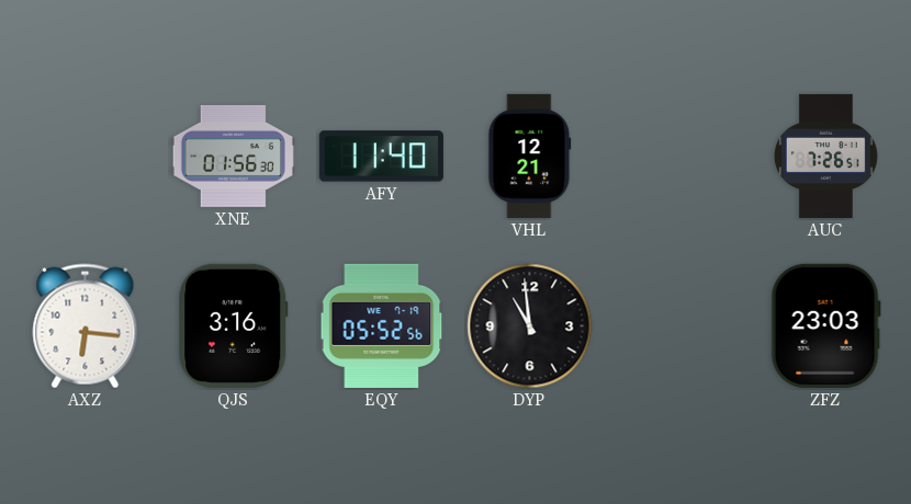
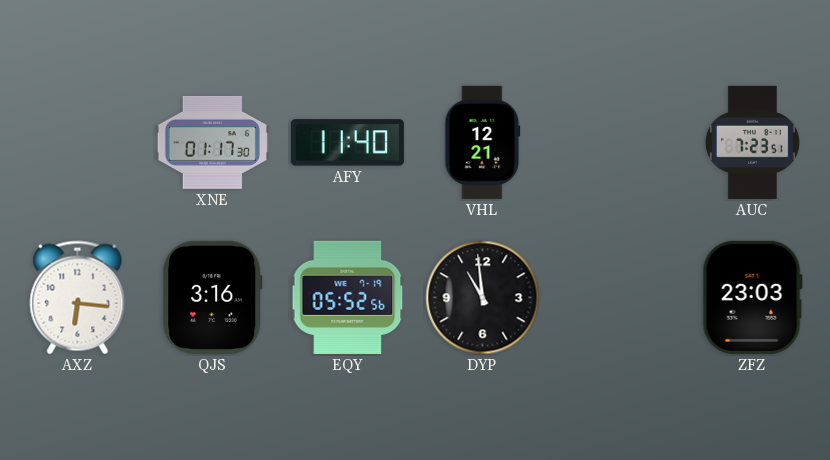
XNE: 01:56 -> 01:17
AUC: 7:26 -> 7:23
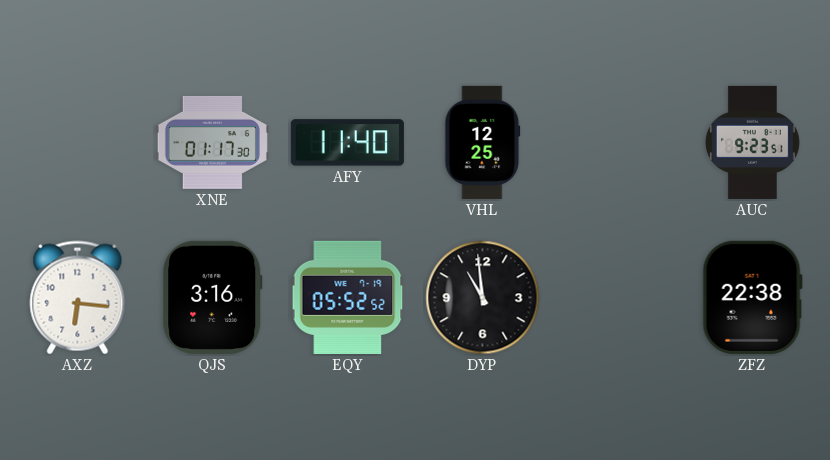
VHL: 12:21 -> 12:25
AUC: 7:23 -> 9:23
EQY: 05:52:56 -> 05:52:52
ZFZ: 23:03 -> 22:38
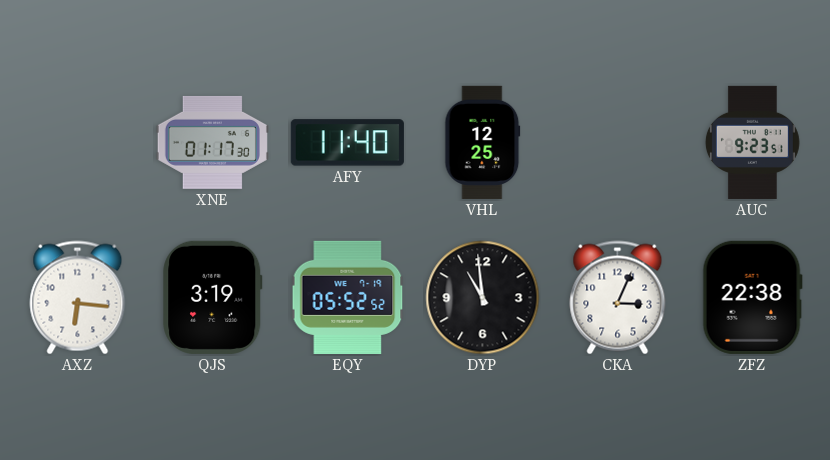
QJS: 3:16 -> 3:19
CKA: none -> 3:04
